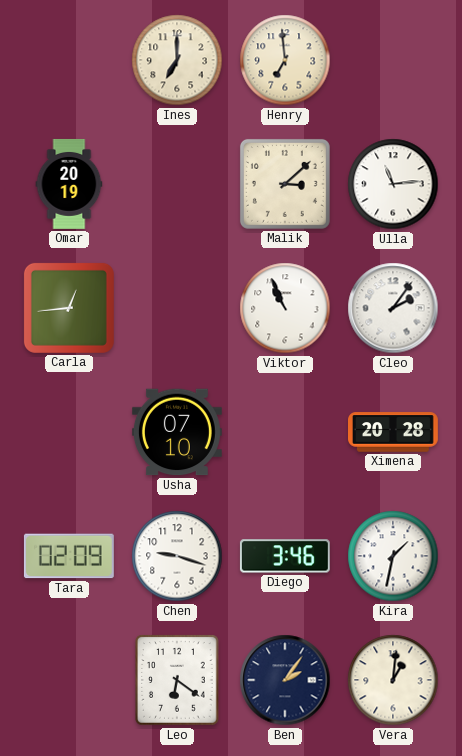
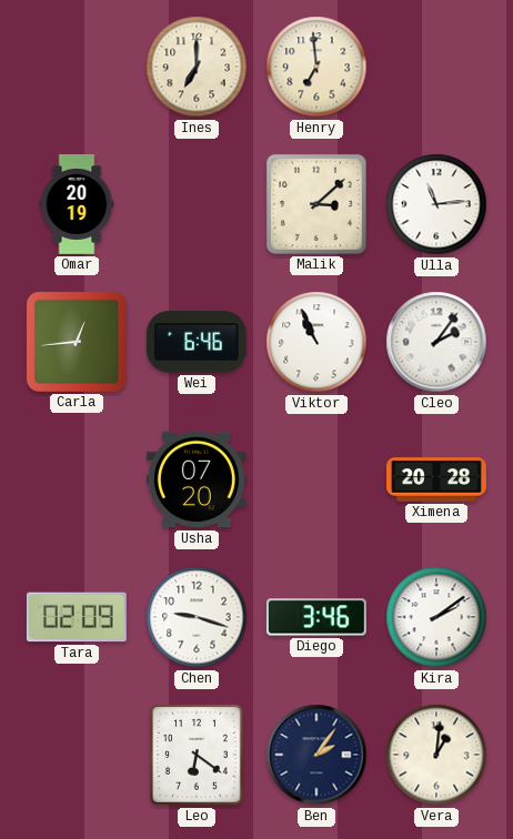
Wei: none -> 6:46
Usha: 07:10 -> 07:20
Kira: 1:32 -> 2:09
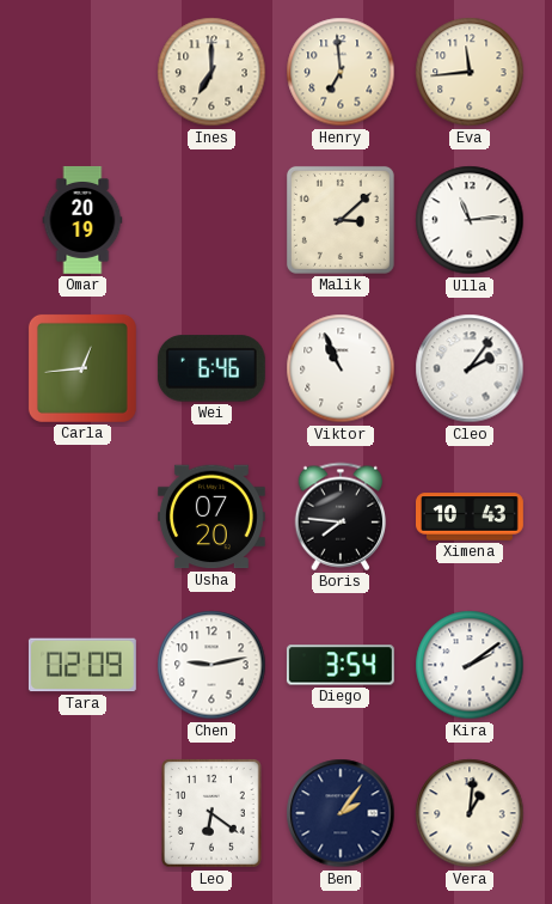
Eva: none -> 11:44
Boris: none -> 7:46
Ximena: 20:28 -> 10:43
Chen: 9:18 -> 9:13
Diego: 3:46 -> 3:54
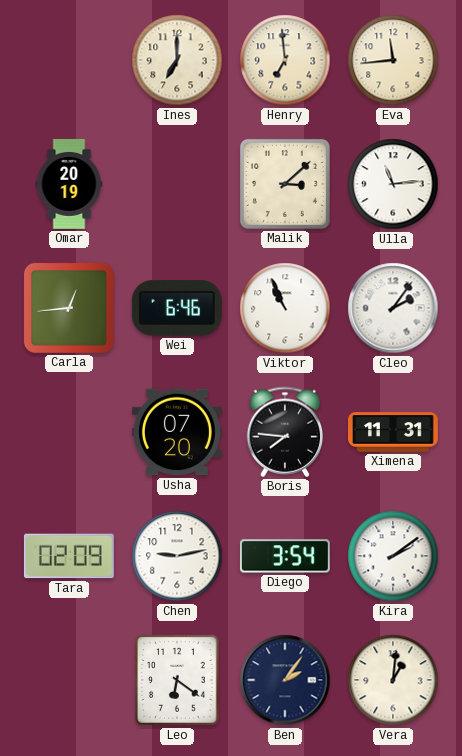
Ximena: 10:43 -> 11:31
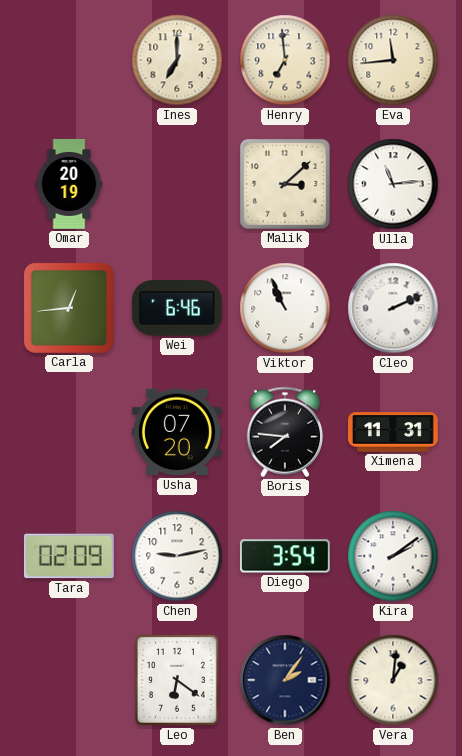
Cleo: 2:06 -> 2:11
